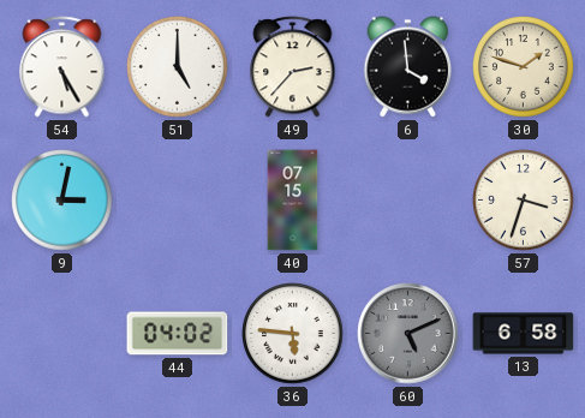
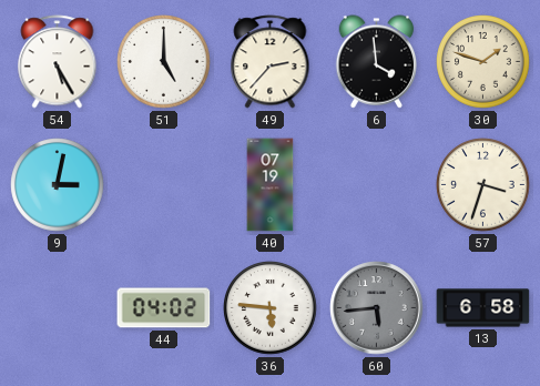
40: 07:15 -> 07:19
60: 5:11 -> 5:44
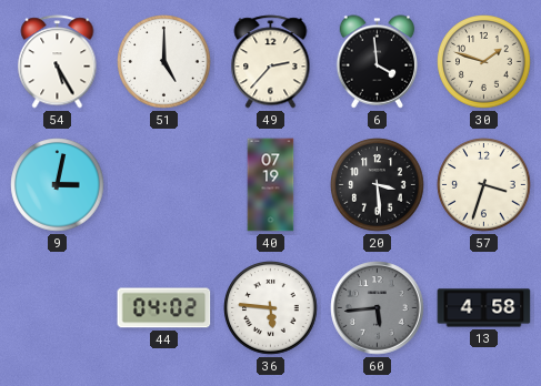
20: none -> 3:29
13: 6:58 -> 4:58
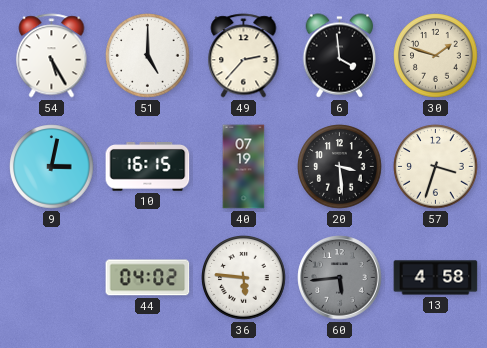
10: none -> 16:15
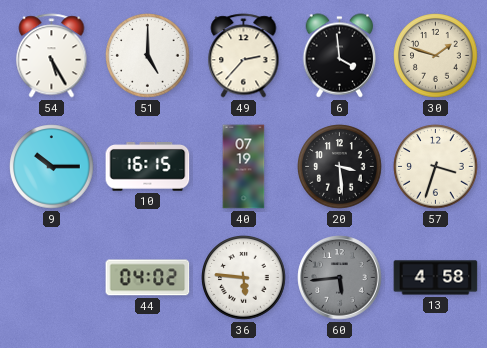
9: 3:02 -> 10:15
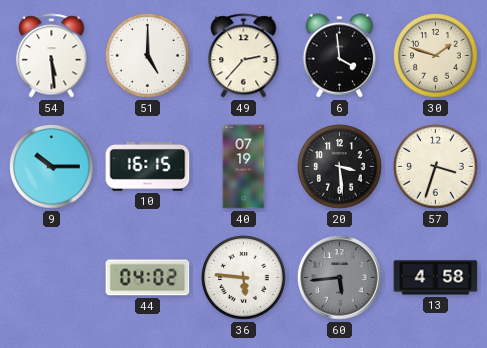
54: 5:25 -> 5:29
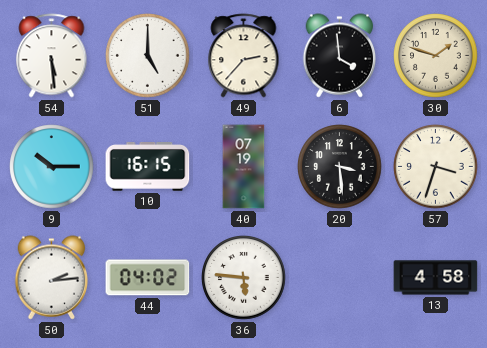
50: none -> 2:14
60: 5:44 -> none
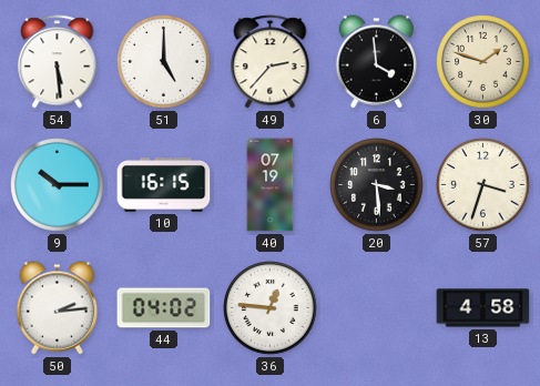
36: 5:46 -> 12:46
